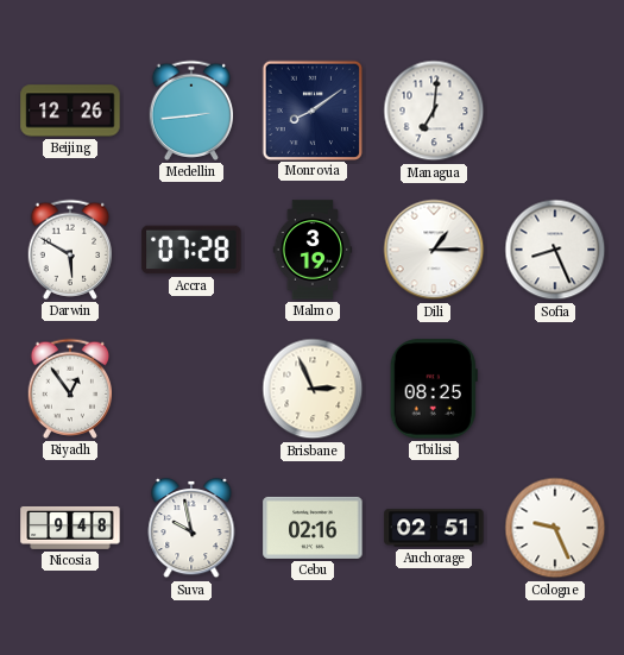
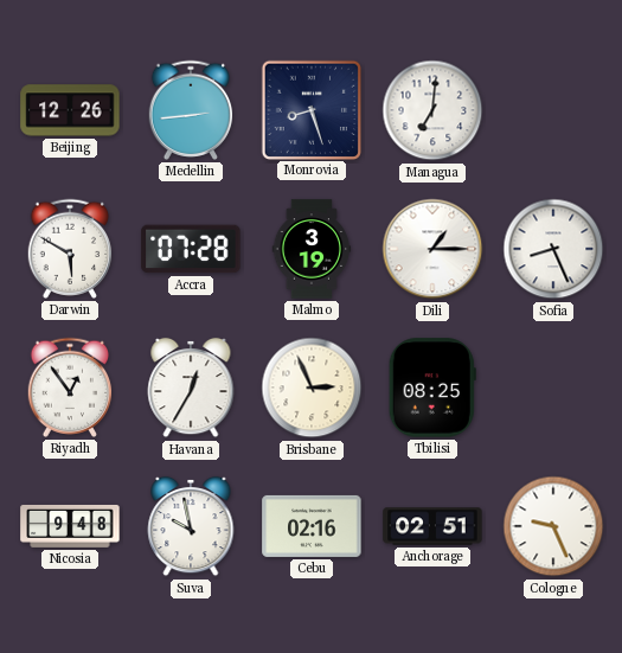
Monrovia: 8:09 -> 8:27
Havana: none -> 12:35
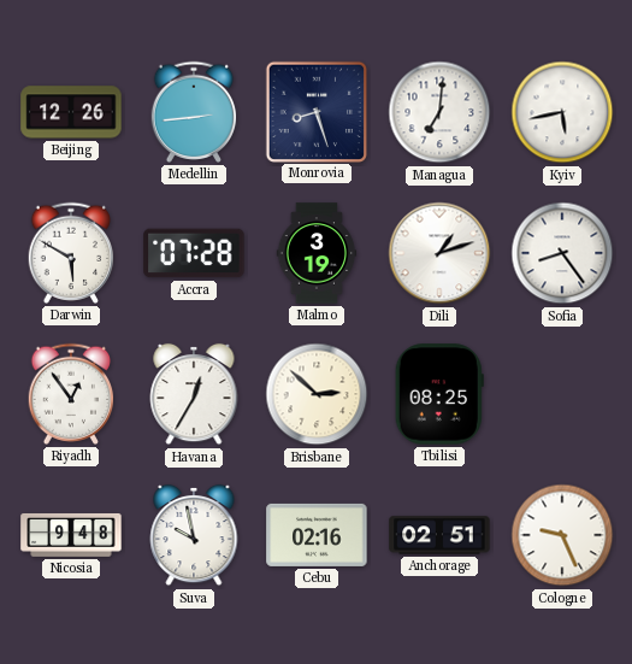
Kyiv: none -> 5:43
Dili: 1:15 -> 1:12
Sofia: 8:26 -> 8:24
Brisbane: 2:56 -> 2:52
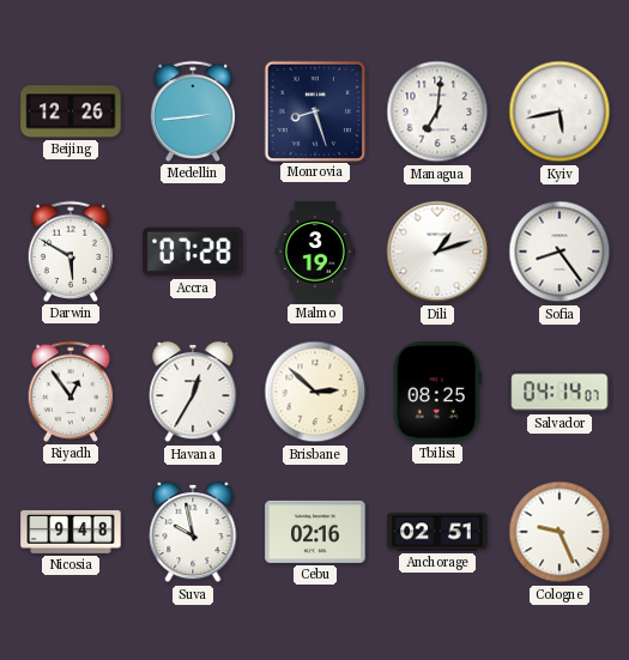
Salvador: none -> 04:14
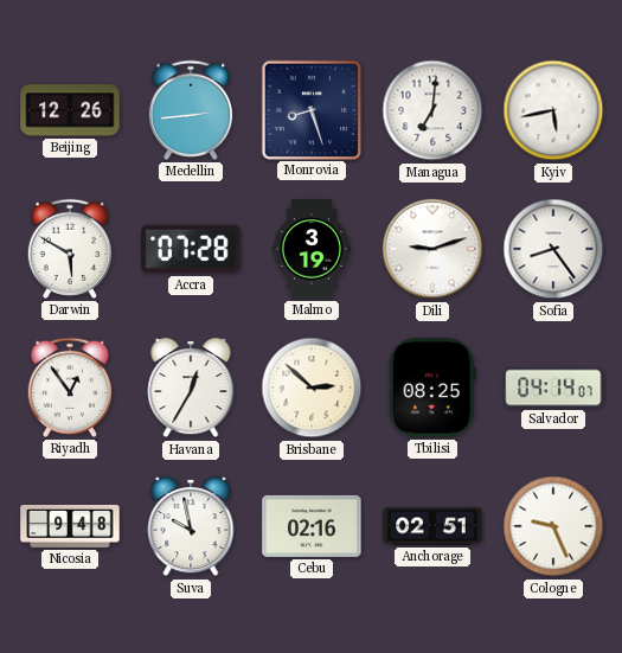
Dili: 1:12 -> 9:12
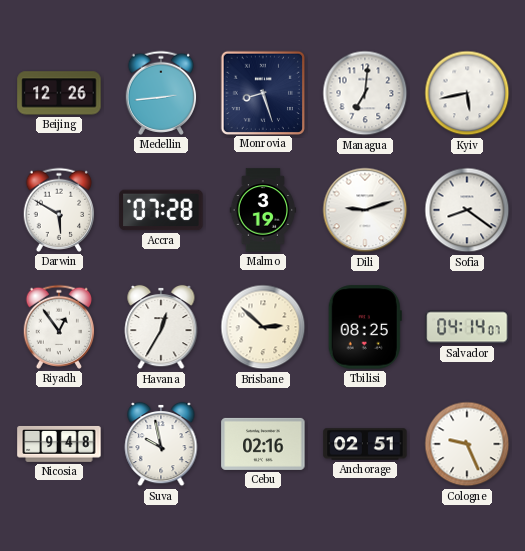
Sofia: 8:24 -> 8:21
